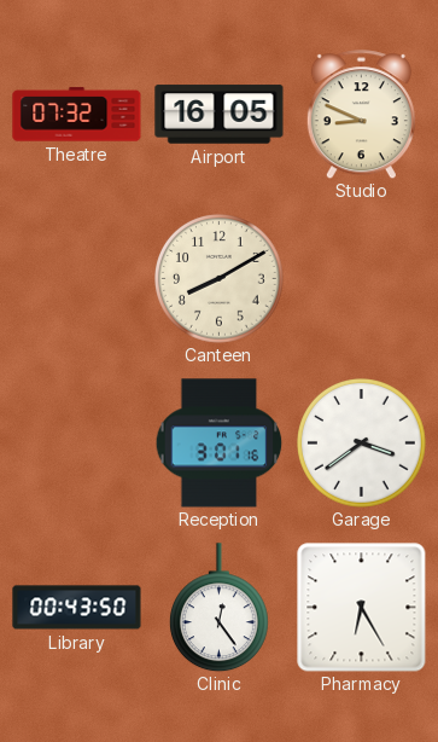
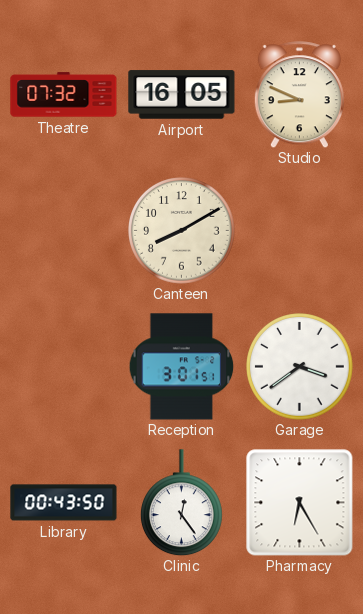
Reception: 3:01:16 -> 3:01:51
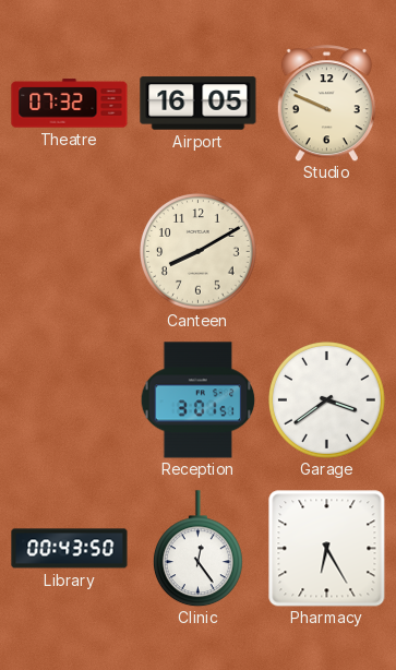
Studio: 8:49 -> 9:49
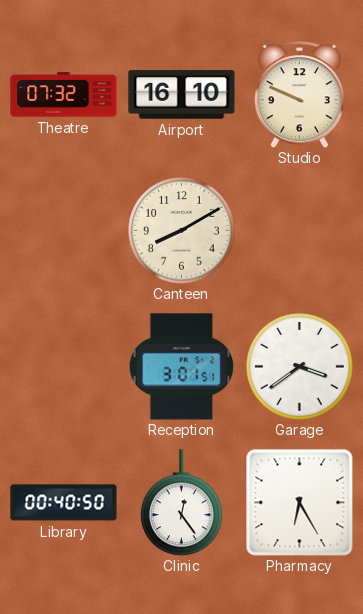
Airport: 16:05 -> 16:10
Library: 00:43 -> 00:40
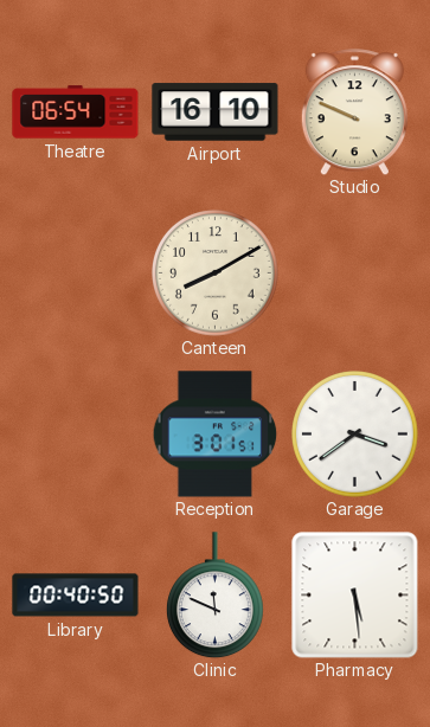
Theatre: 07:32 -> 06:54
Clinic: 12:24 -> 11:49
Pharmacy: 6:25 -> 5:29
